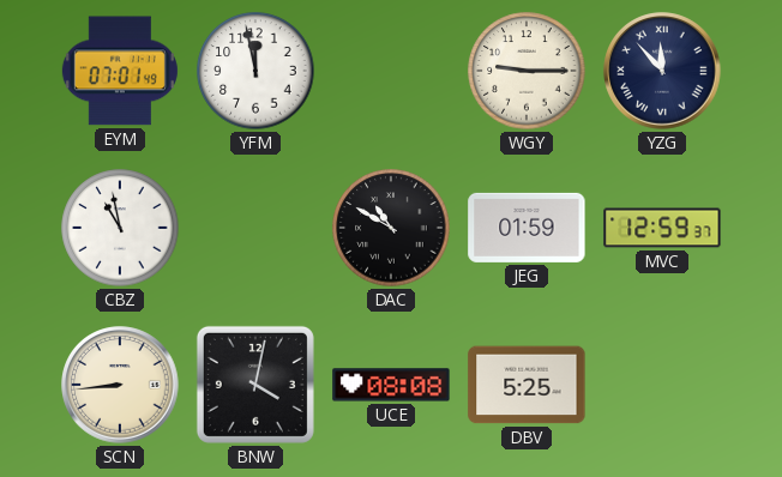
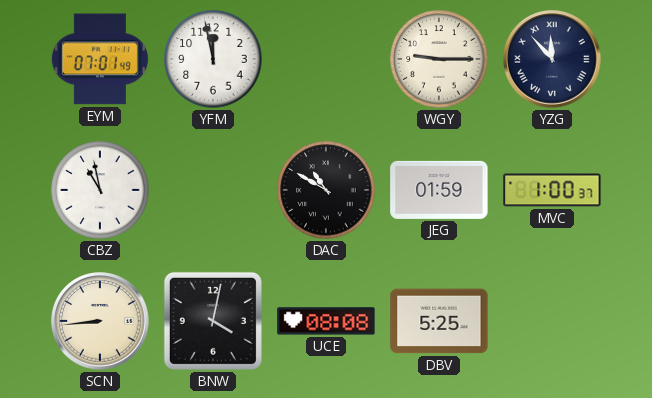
MVC: 12:59 -> 1:00
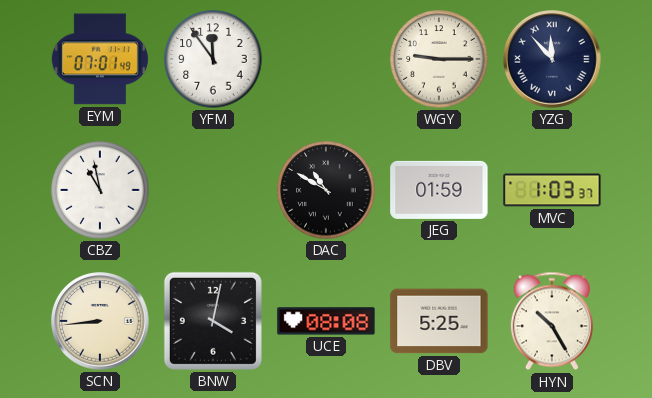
YFM: 11:58 -> 11:54
MVC: 1:00 -> 1:03
HYN: none -> 10:25
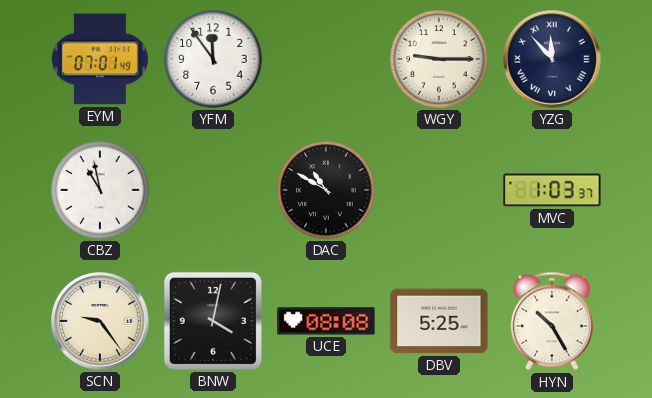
JEG: 01:59 -> none
SCN: 8:44 -> 9:24
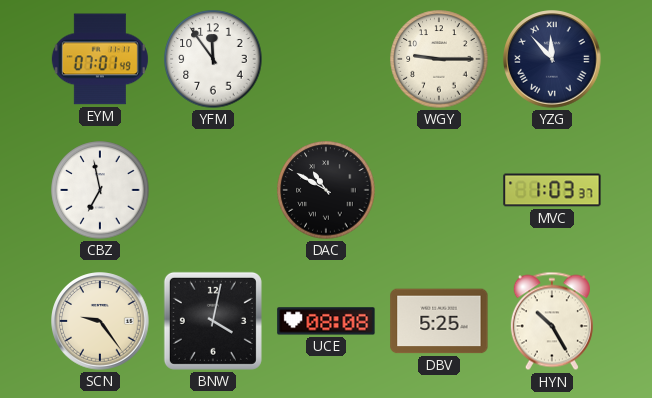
CBZ: 10:58 -> 6:58
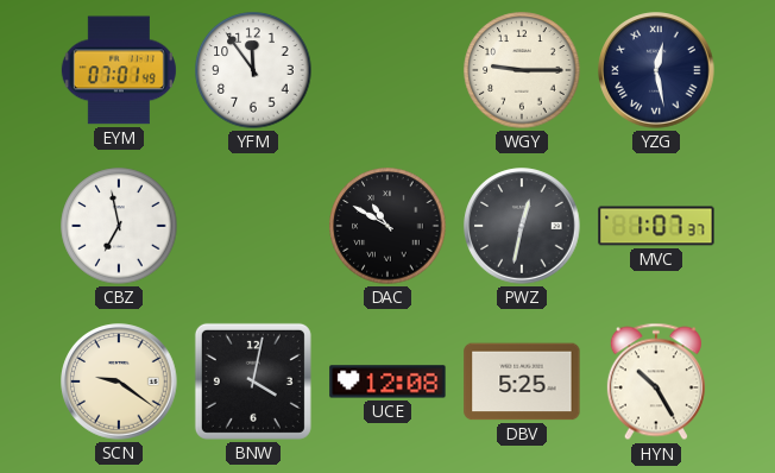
YZG: 11:53 -> 12:28
PWZ: none -> 12:32
MVC: 1:03 -> 1:07
SCN: 9:24 -> 9:21
UCE: 08:08 -> 12:08
